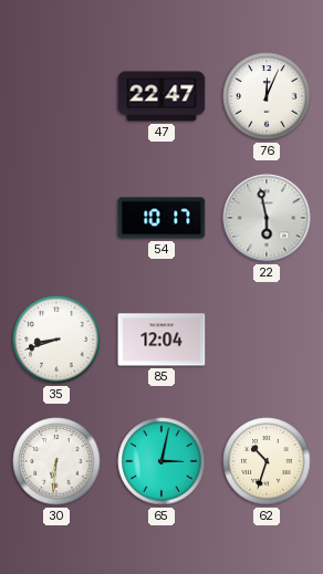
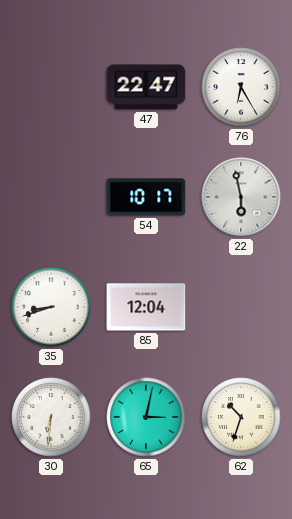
76: 12:04 -> 6:25
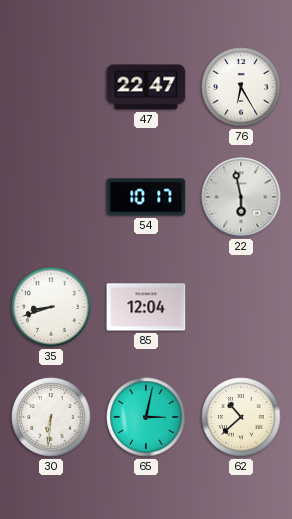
62: 10:33 -> 10:38
